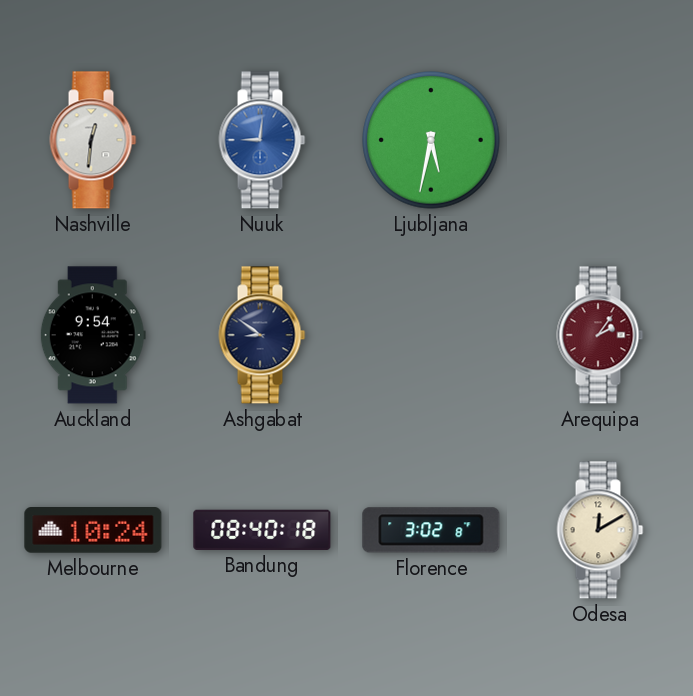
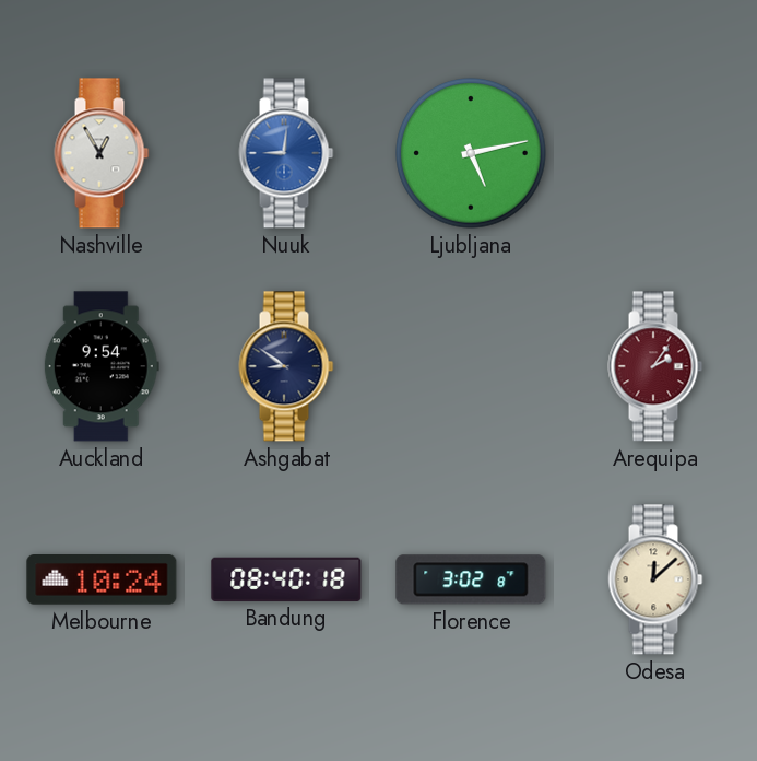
Nashville: 12:31 -> 12:55
Ljubljana: 5:32 -> 5:13
Odesa: 12:10 -> 12:08
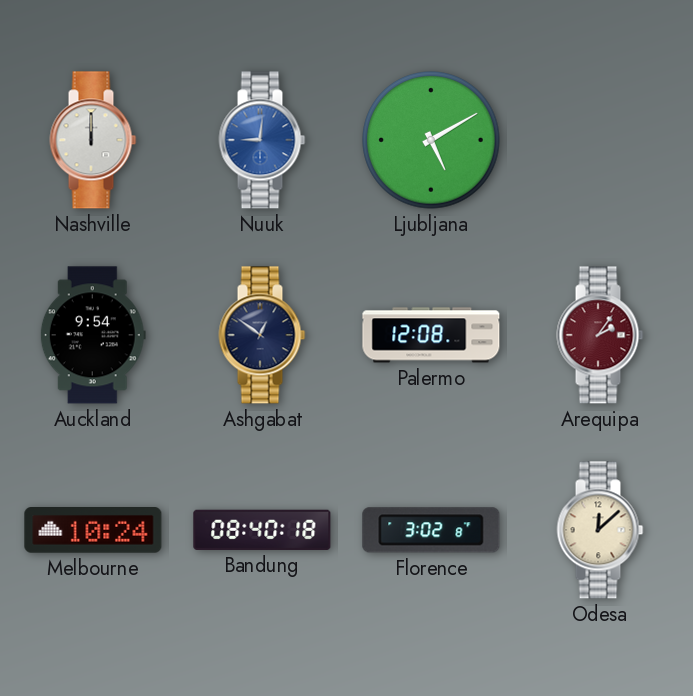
Nashville: 12:55 -> 12:00
Ljubljana: 5:13 -> 5:10
Ashgabat: 8:51 -> 12:51
Palermo: none -> 12:08
